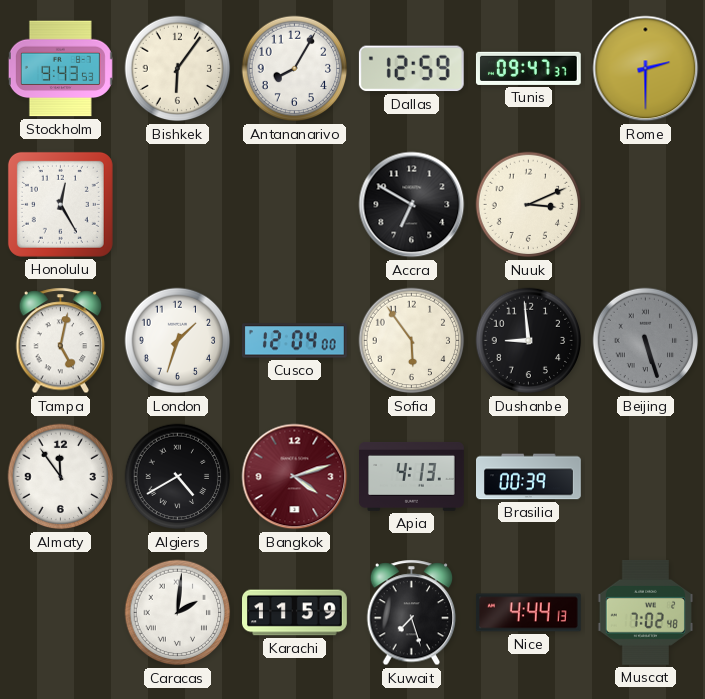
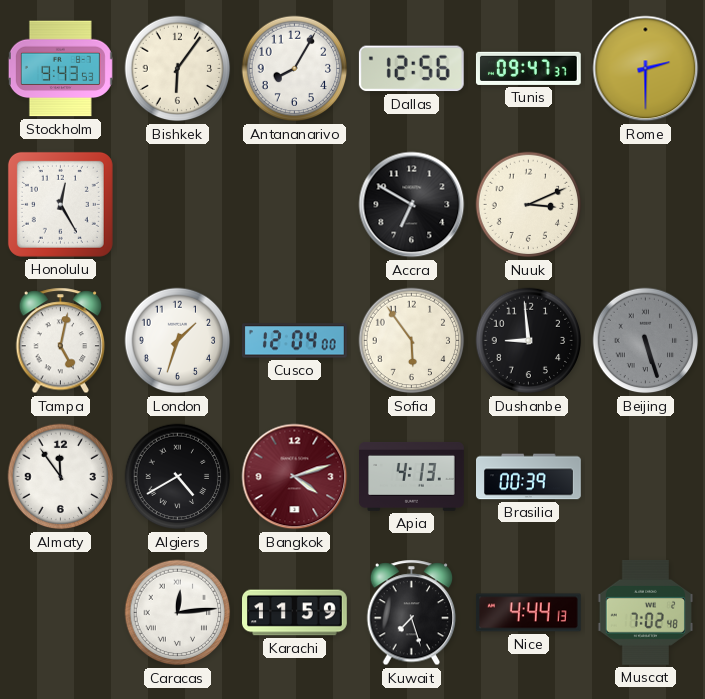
Dallas: 12:59 -> 12:56
Caracas: 2:01 -> 12:14
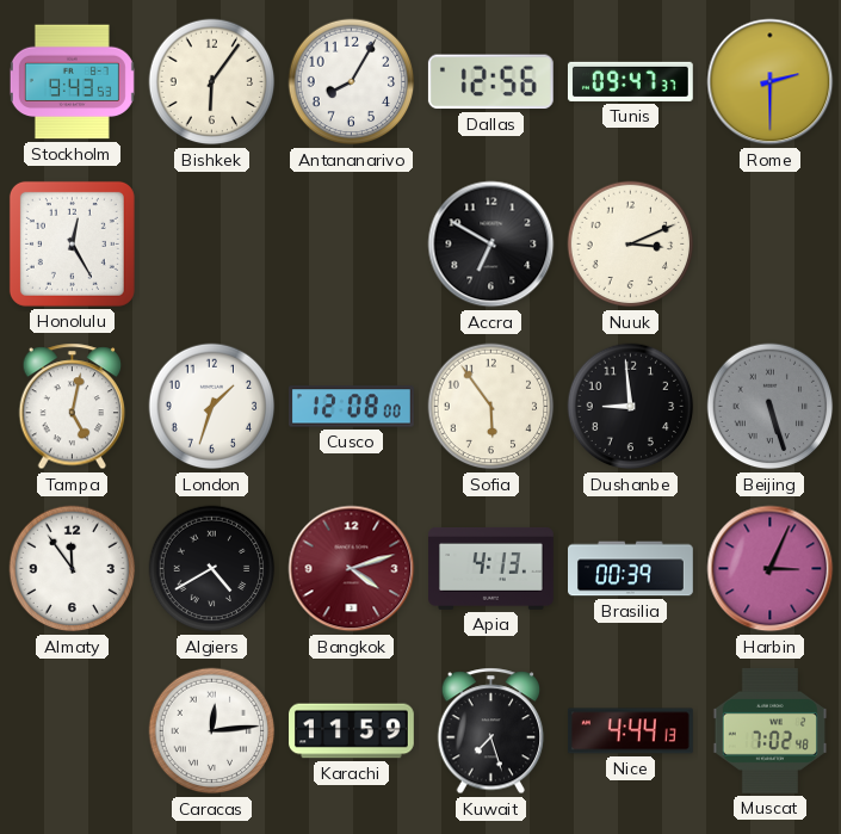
Cusco: 12:04 -> 12:08
Harbin: none -> 3:04
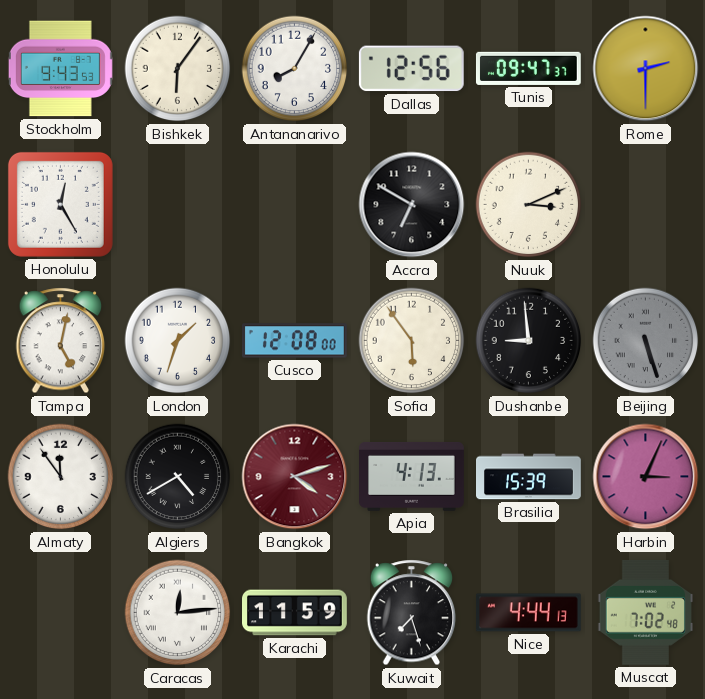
Brasilia: 00:39 -> 15:39
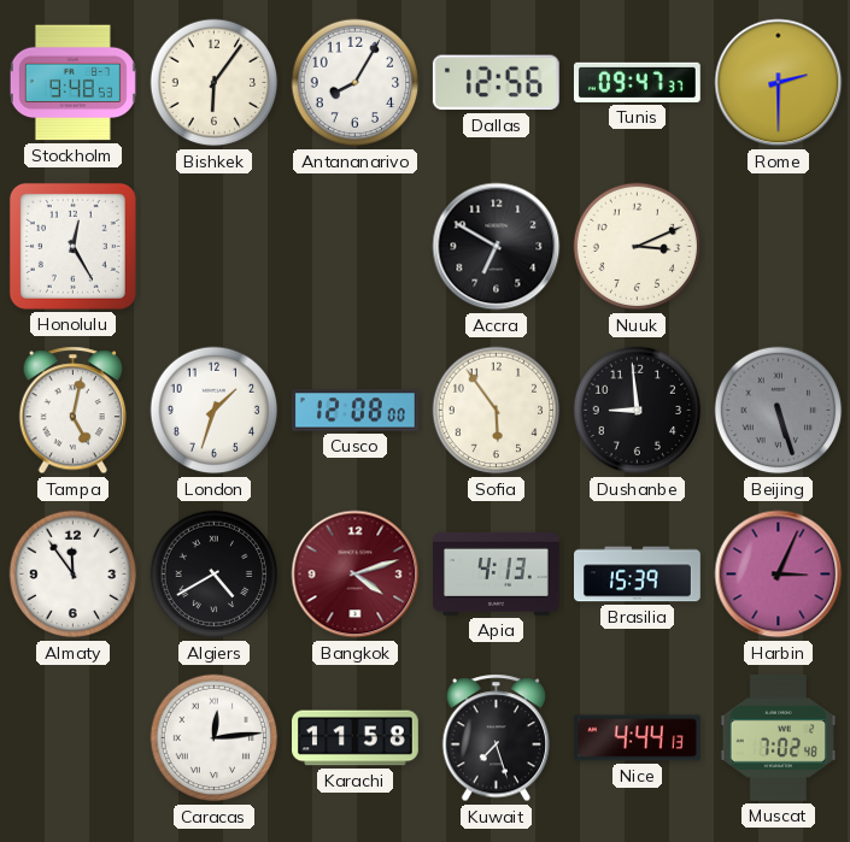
Stockholm: 9:43 -> 9:48
Karachi: 11:59 -> 11:58
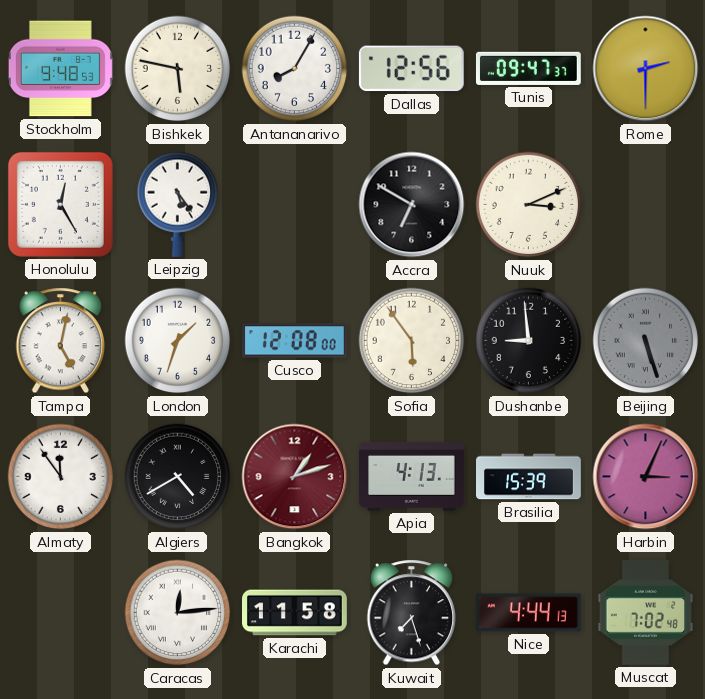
Bishkek: 6:06 -> 5:47
Leipzig: none -> 5:24
Bangkok: 4:12 -> 1:12
